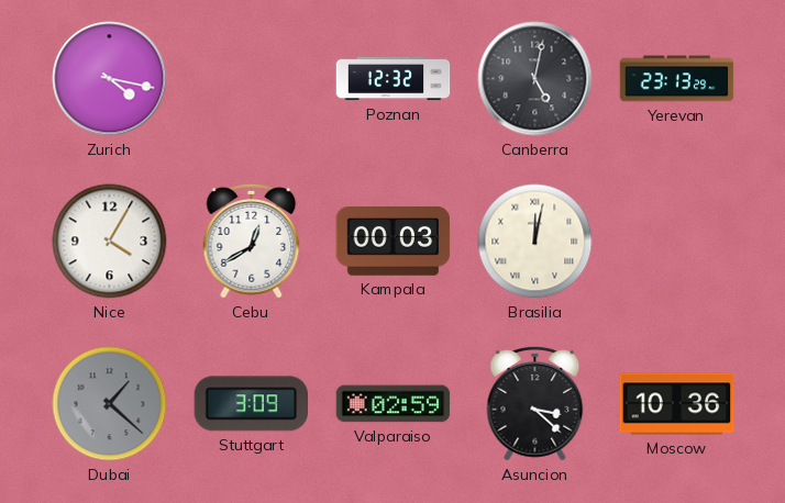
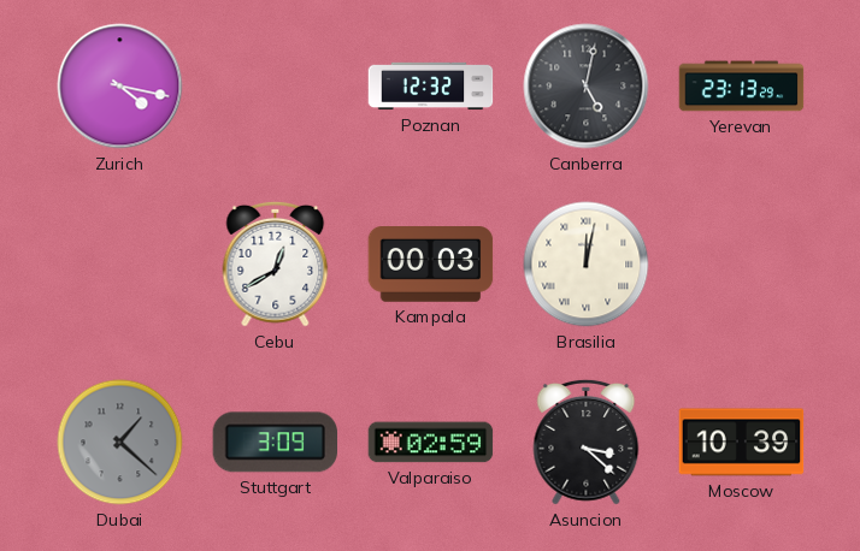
Nice: 4:05 -> none
Moscow: 10:36 -> 10:39
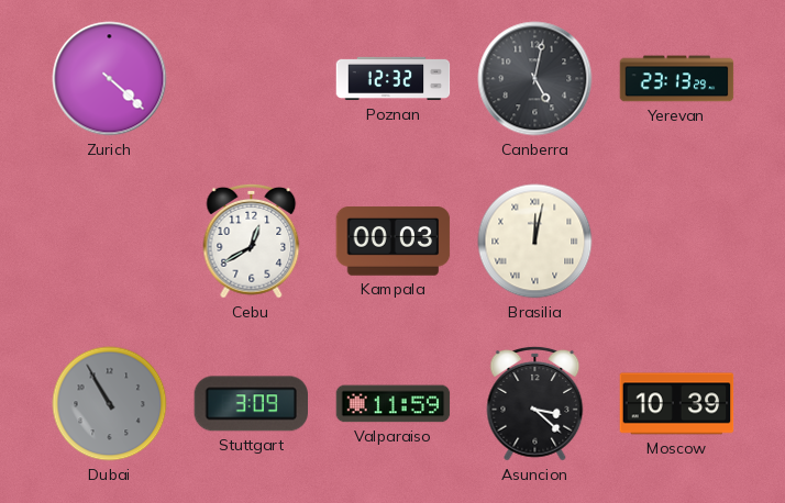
Zurich: 4:17 -> 4:22
Dubai: 1:22 -> 10:55
Valparaiso: 02:59 -> 11:59
